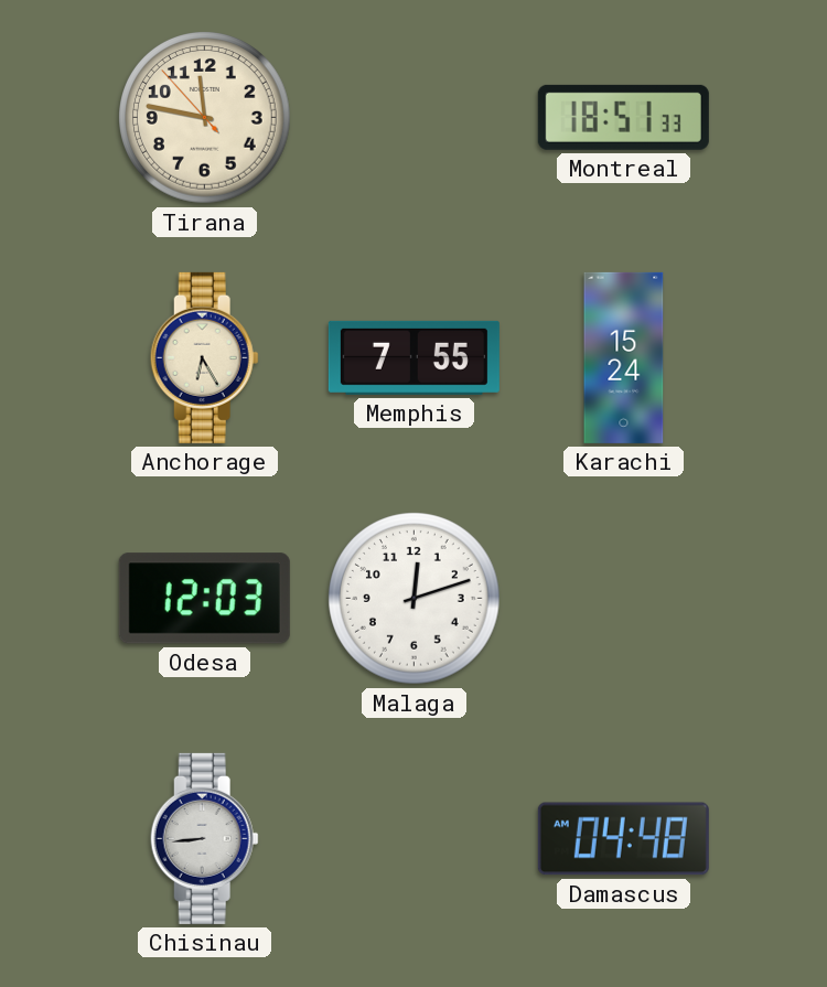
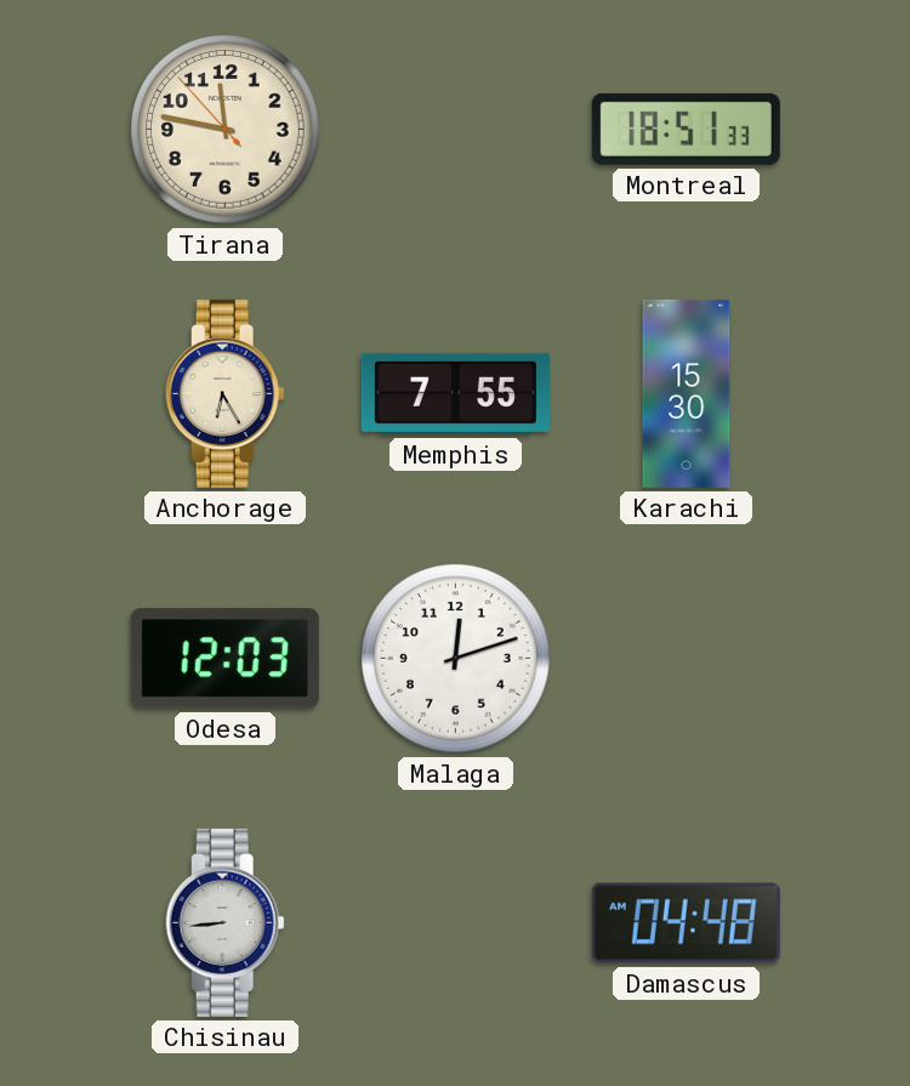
Karachi: 15:24 -> 15:30
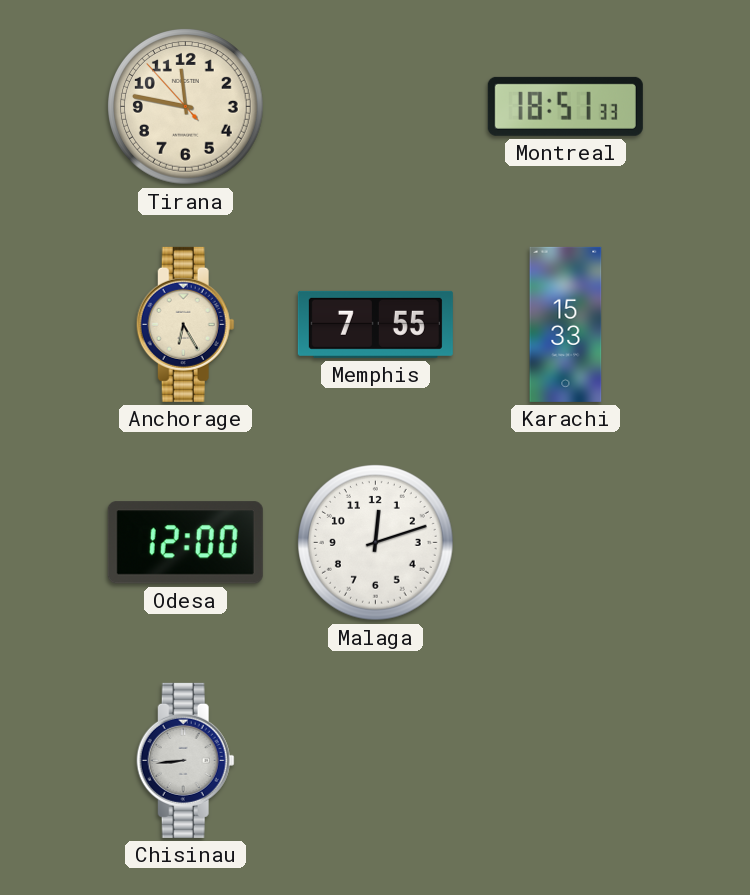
Karachi: 15:30 -> 15:33
Odesa: 12:03 -> 12:00
Damascus: 04:48 -> none
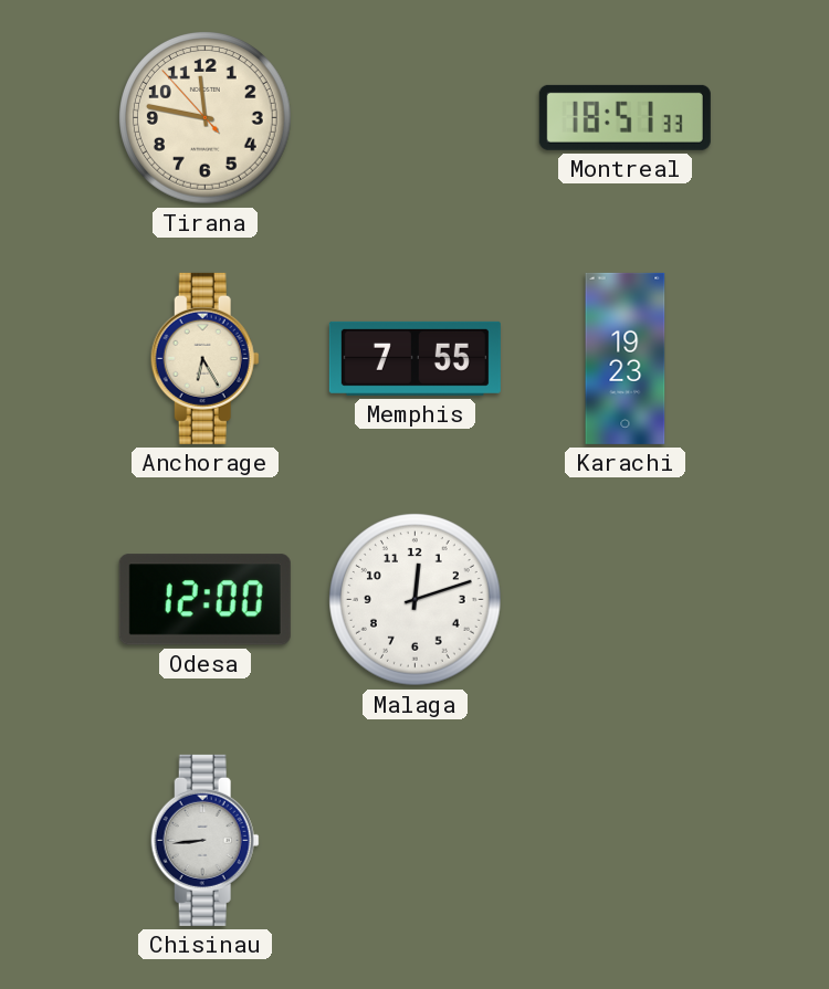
Karachi: 15:33 -> 19:23
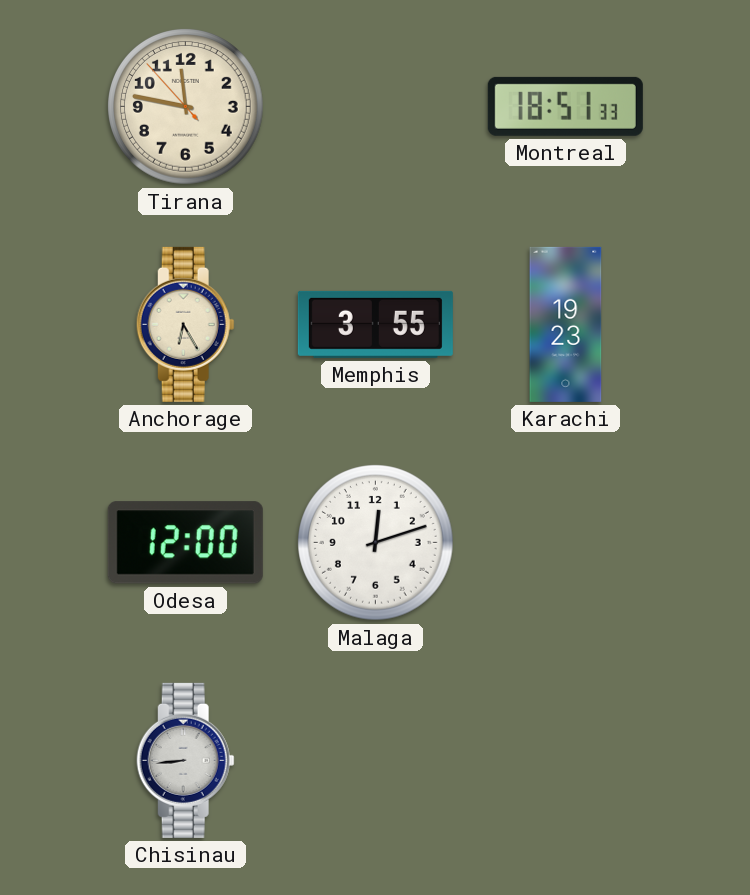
Memphis: 7:55 -> 3:55
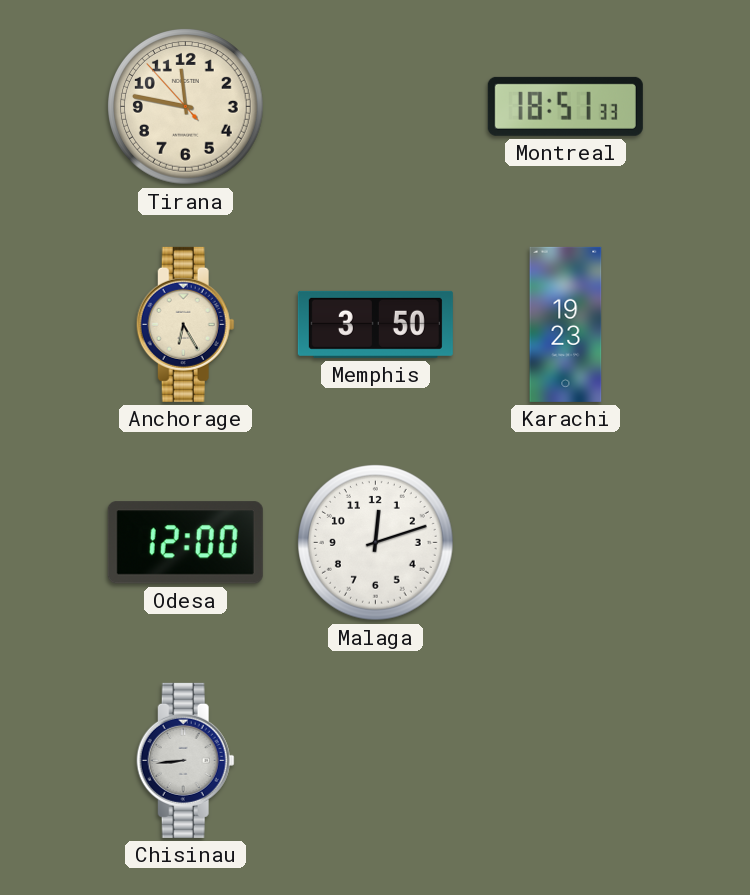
Memphis: 3:55 -> 3:50
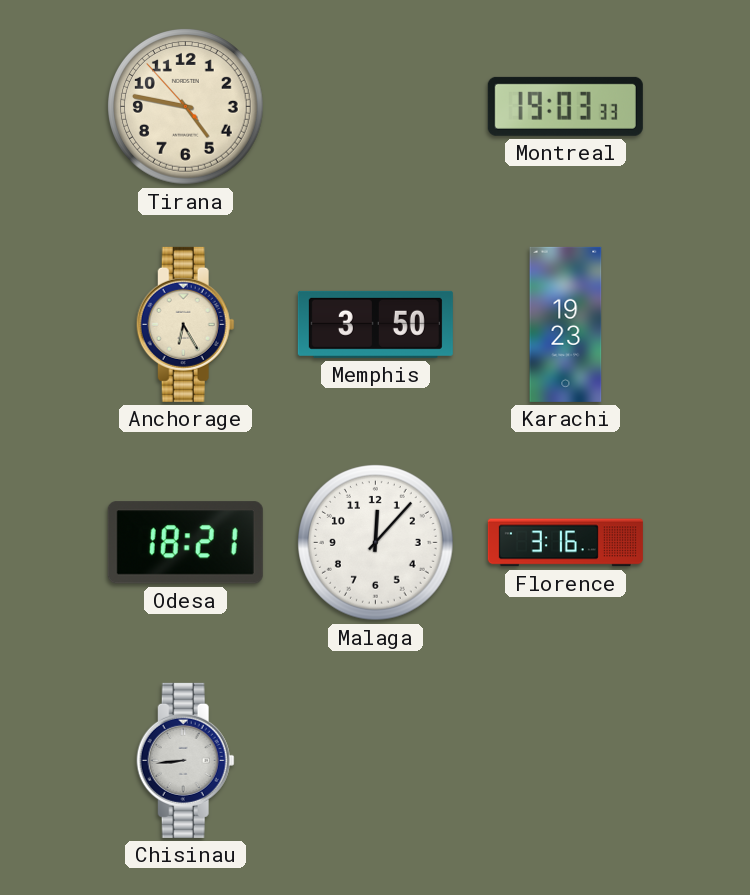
Tirana: 11:46 -> 4:46
Montreal: 18:51 -> 19:03
Odesa: 12:00 -> 18:21
Malaga: 12:12 -> 12:07
Florence: none -> 3:16
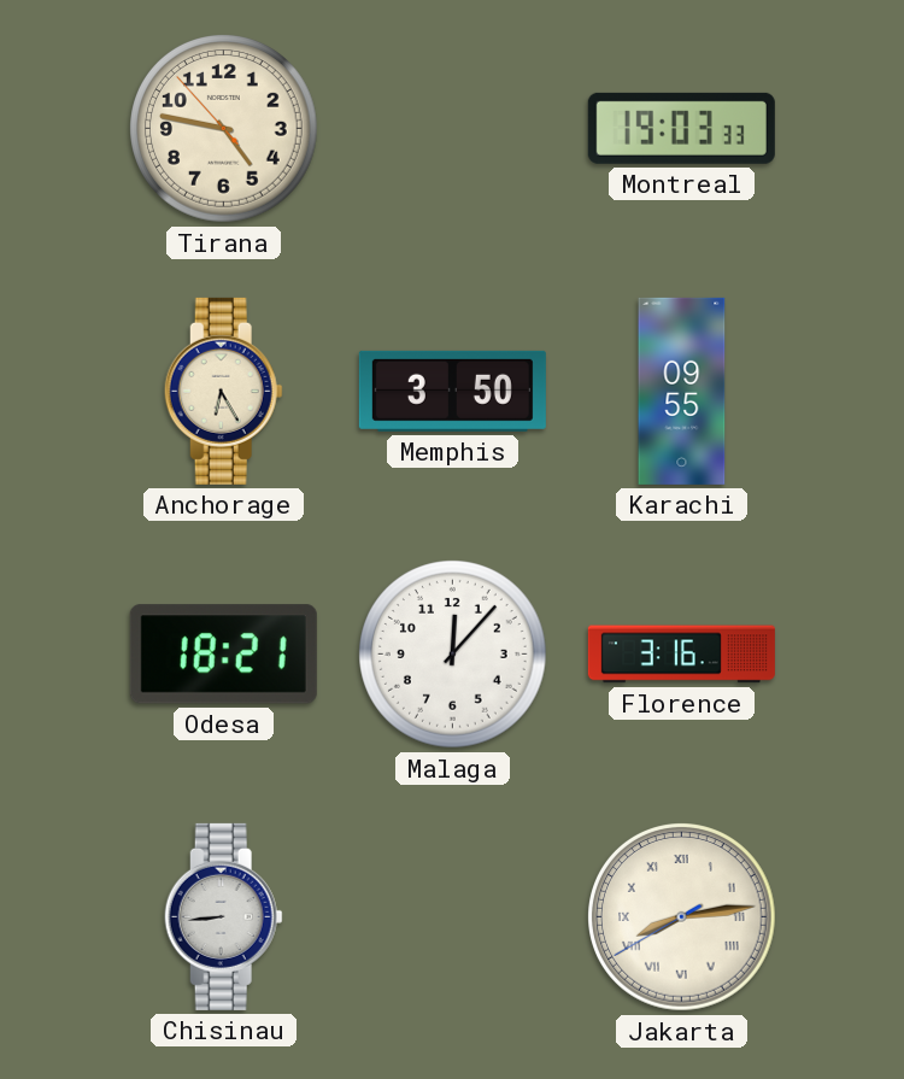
Karachi: 19:23 -> 09:55
Jakarta: none -> 8:13
